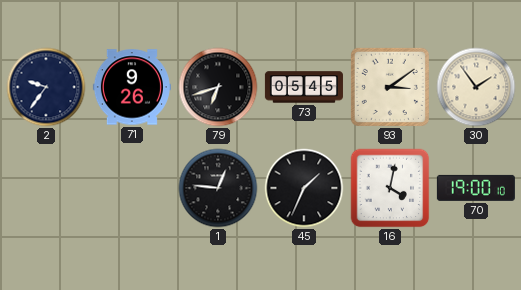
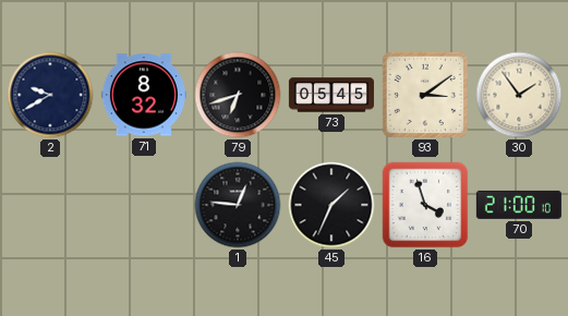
2: 9:36 -> 9:40
71: 9:26 -> 8:32
16: 4:02 -> 3:57
70: 19:00 -> 21:00
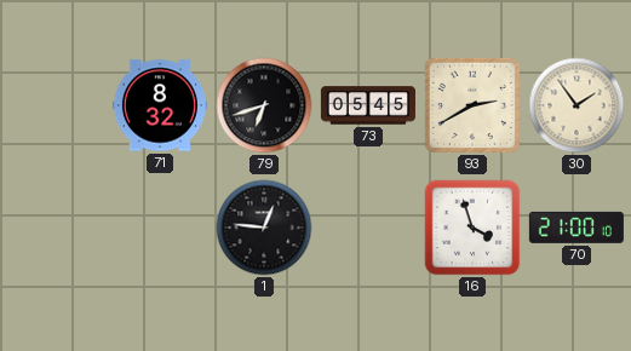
2: 9:40 -> none
93: 3:09 -> 2:40
45: 1:34 -> none
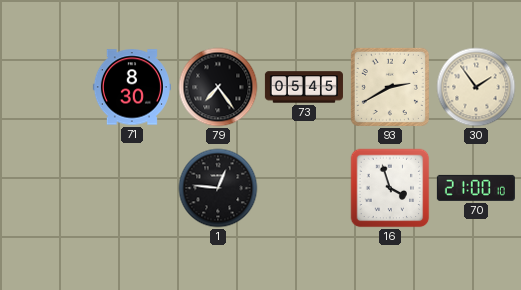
71: 8:32 -> 8:30
79: 6:42 -> 7:24
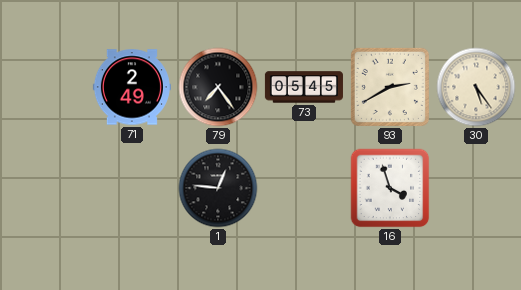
71: 8:30 -> 2:49
30: 1:54 -> 5:24
70: 21:00 -> none
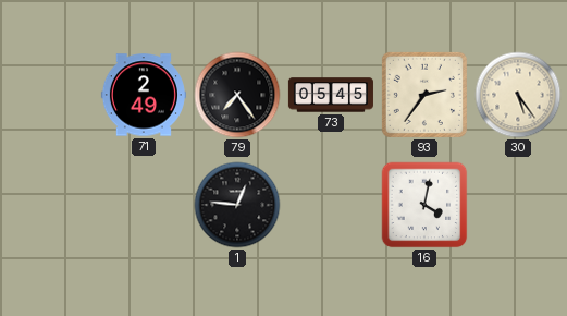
93: 2:40 -> 2:36
16: 3:57 -> 4:02
